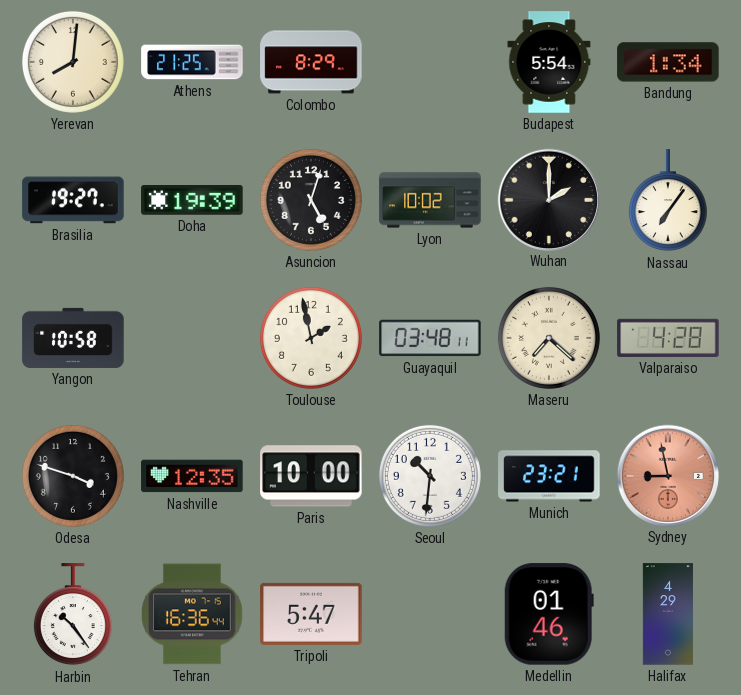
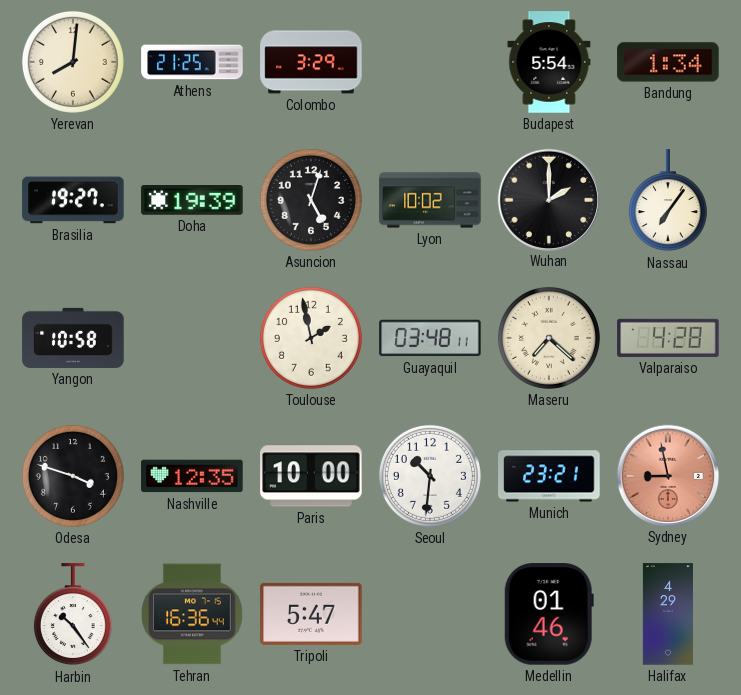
Colombo: 8:29 -> 3:29
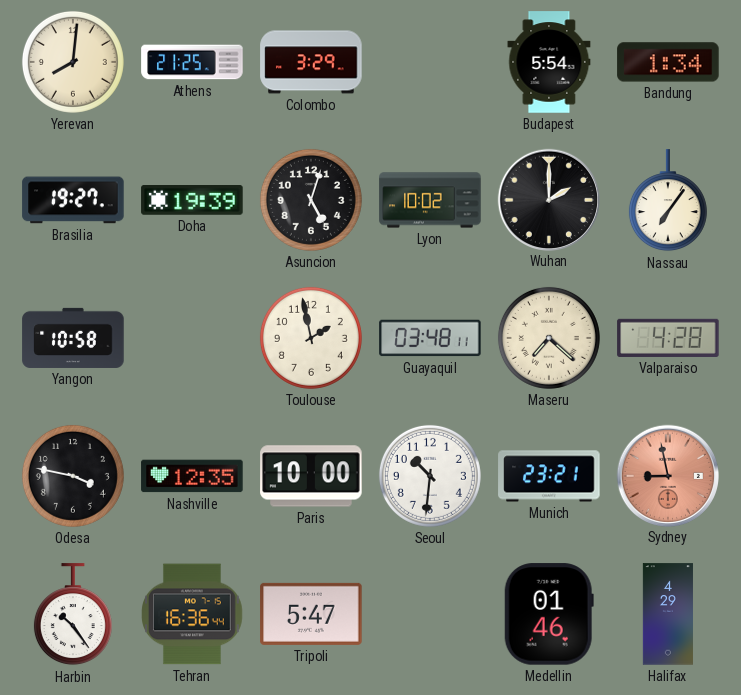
Odesa: 3:48 -> 3:47
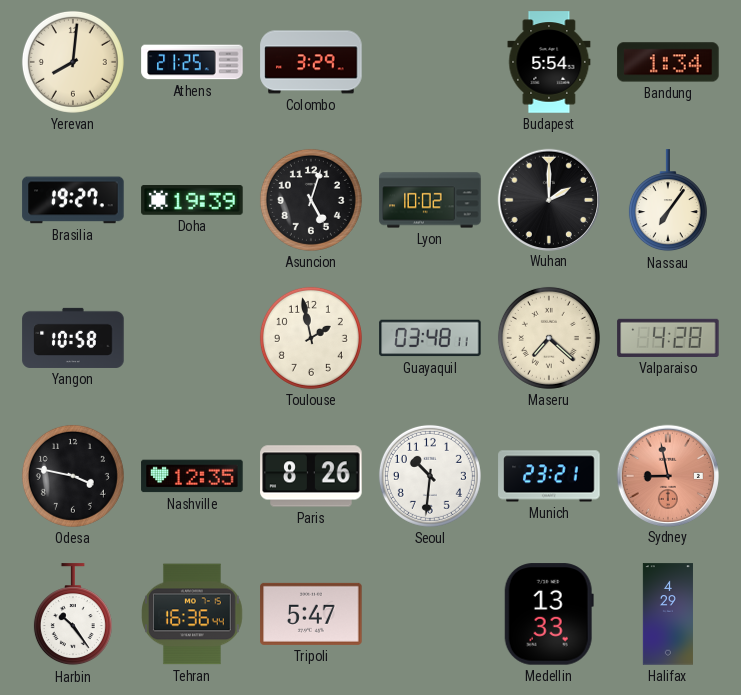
Paris: 10:00 -> 8:26
Medellin: 01:46 -> 13:33
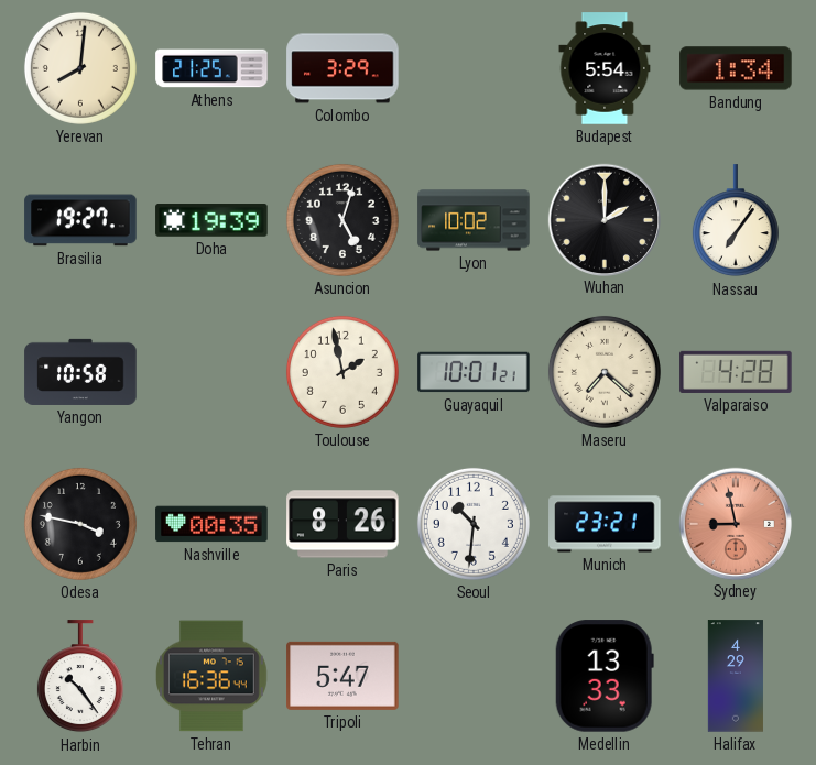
Guayaquil: 03:48 -> 10:01
Nashville: 12:35 -> 00:35
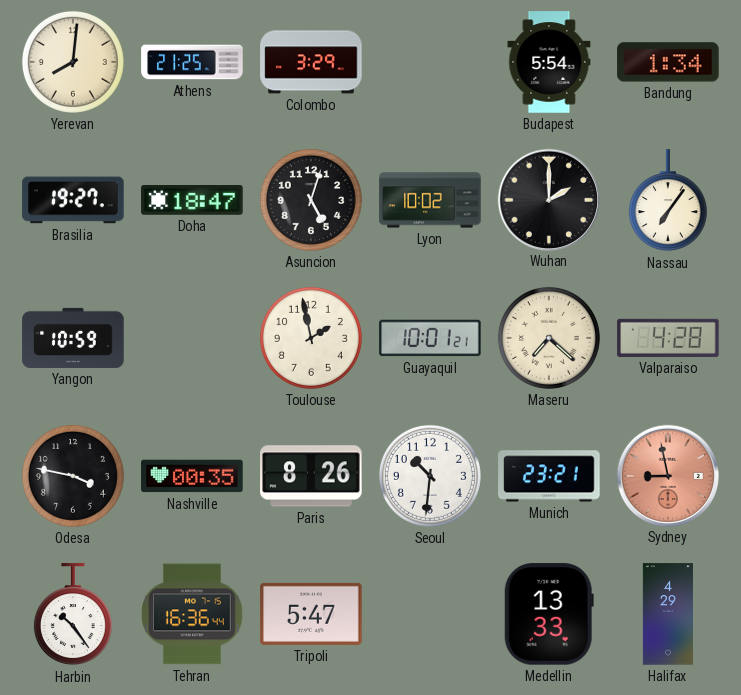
Doha: 19:39 -> 18:47
Yangon: 10:58 -> 10:59
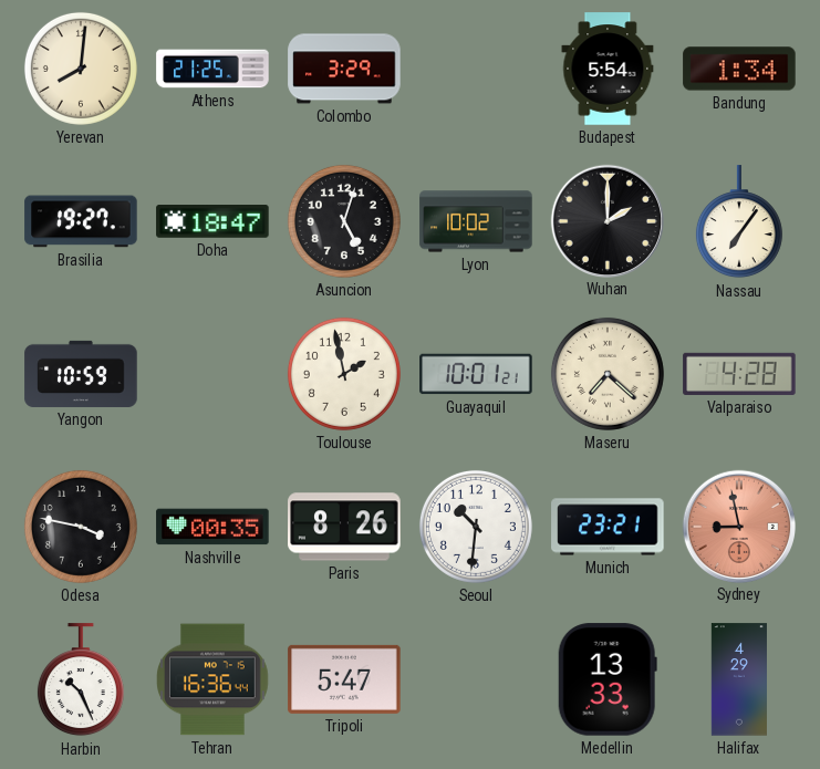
Harbin: 10:24 -> 10:26
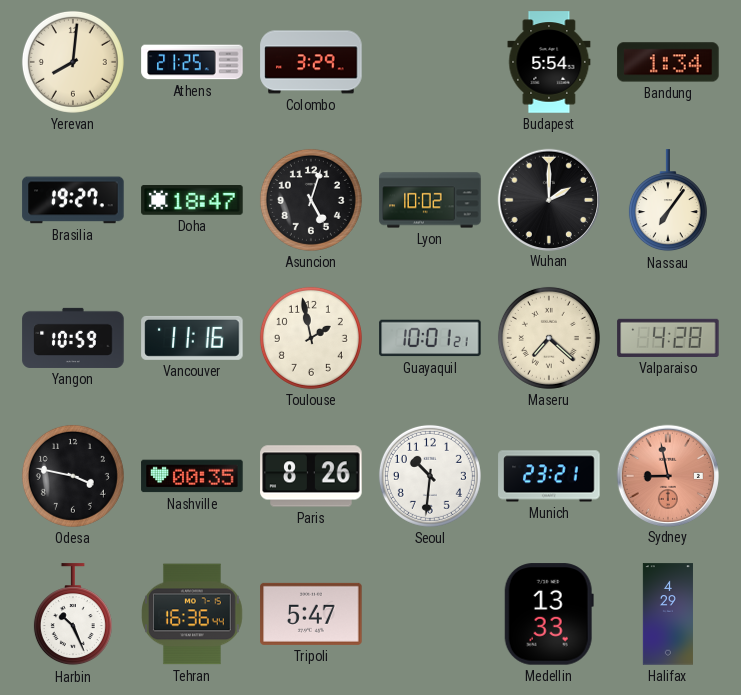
Vancouver: none -> 11:16
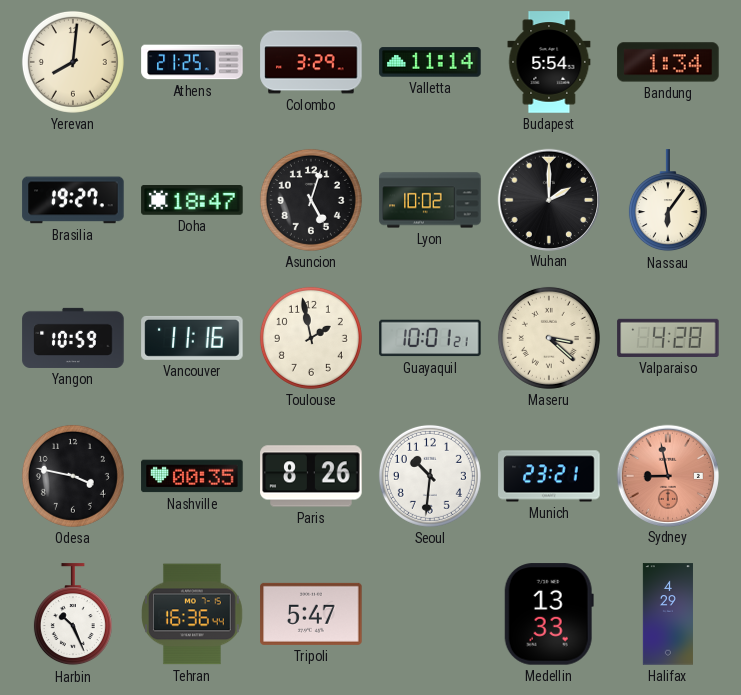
Valletta: none -> 11:14
Nassau: 7:06 -> 6:06
Maseru: 7:22 -> 3:22
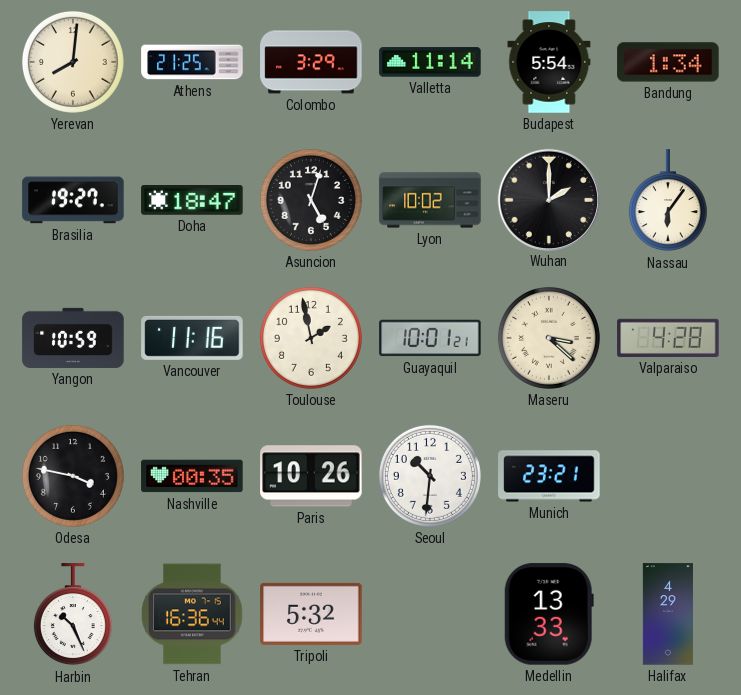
Paris: 8:26 -> 10:26
Sydney: 8:58 -> none
Tripoli: 5:47 -> 5:32
